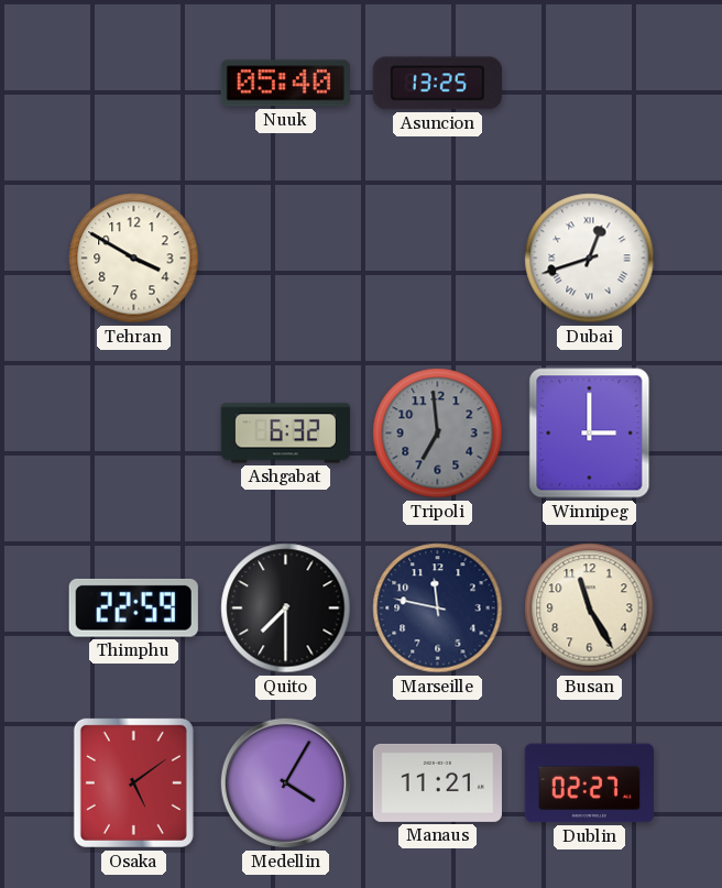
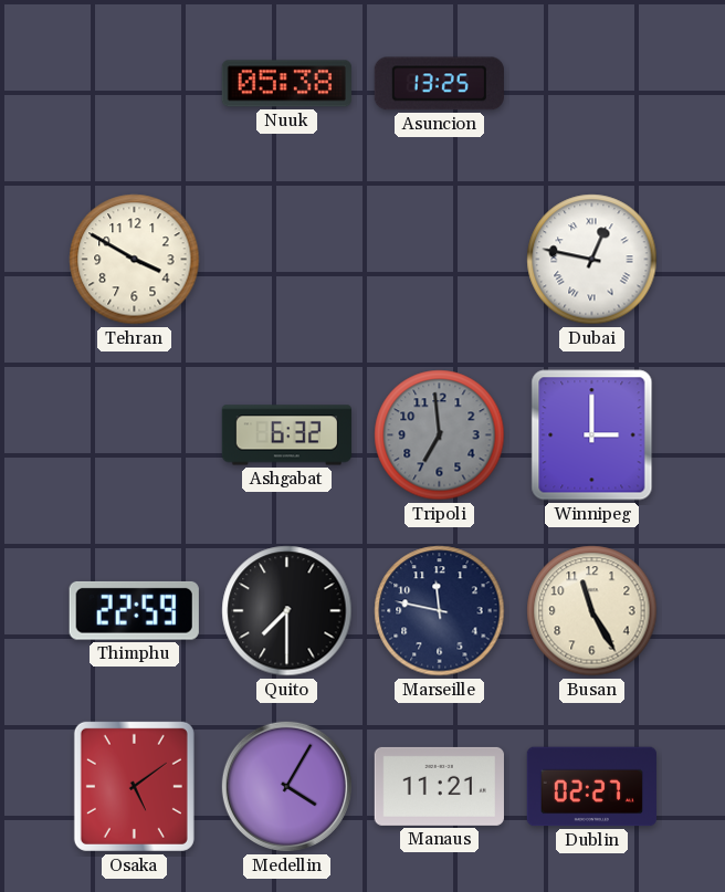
Nuuk: 05:40 -> 05:38
Dubai: 12:42 -> 12:47
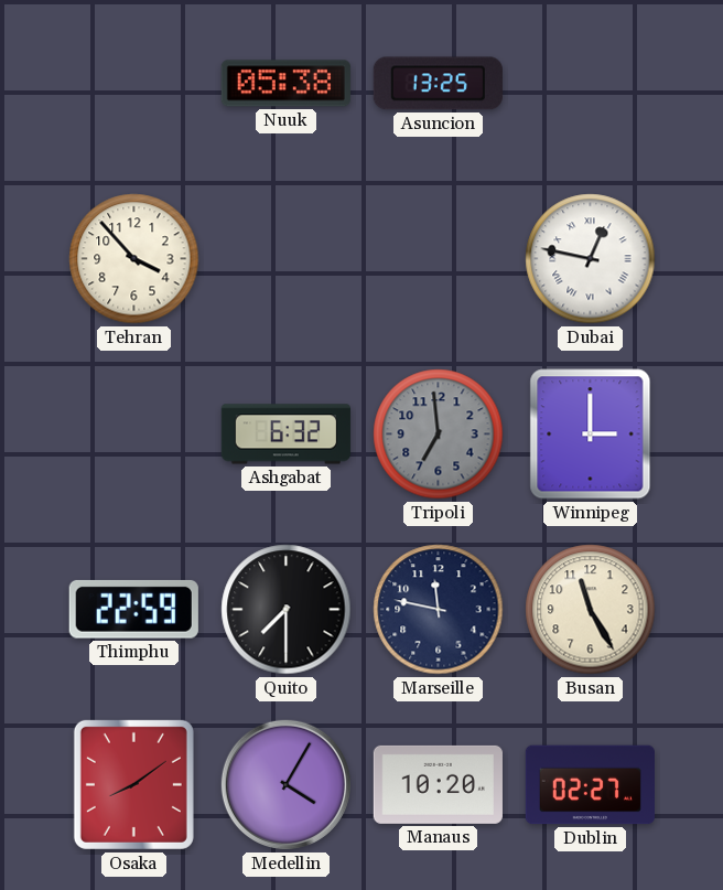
Tehran: 3:50 -> 3:53
Osaka: 5:09 -> 8:09
Manaus: 11:21 -> 10:20
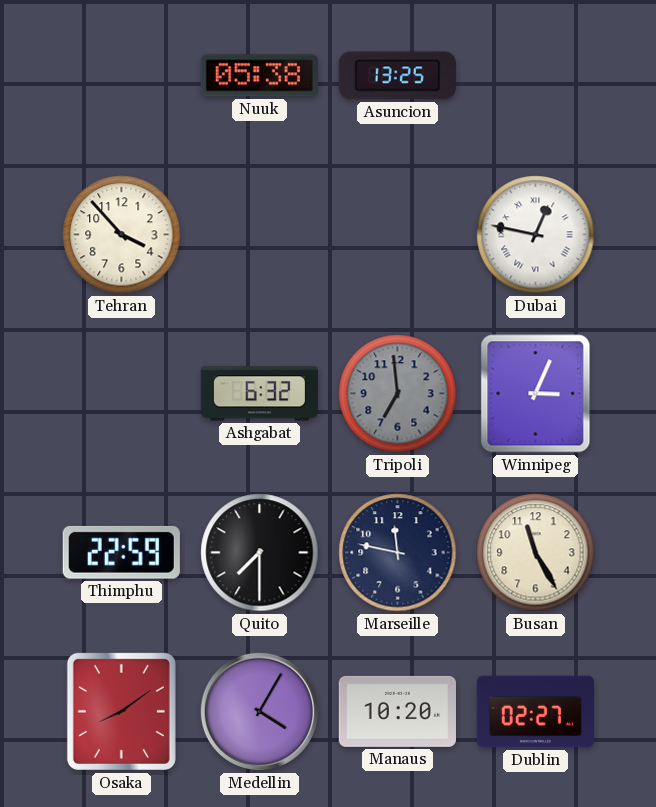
Winnipeg: 3:00 -> 3:04
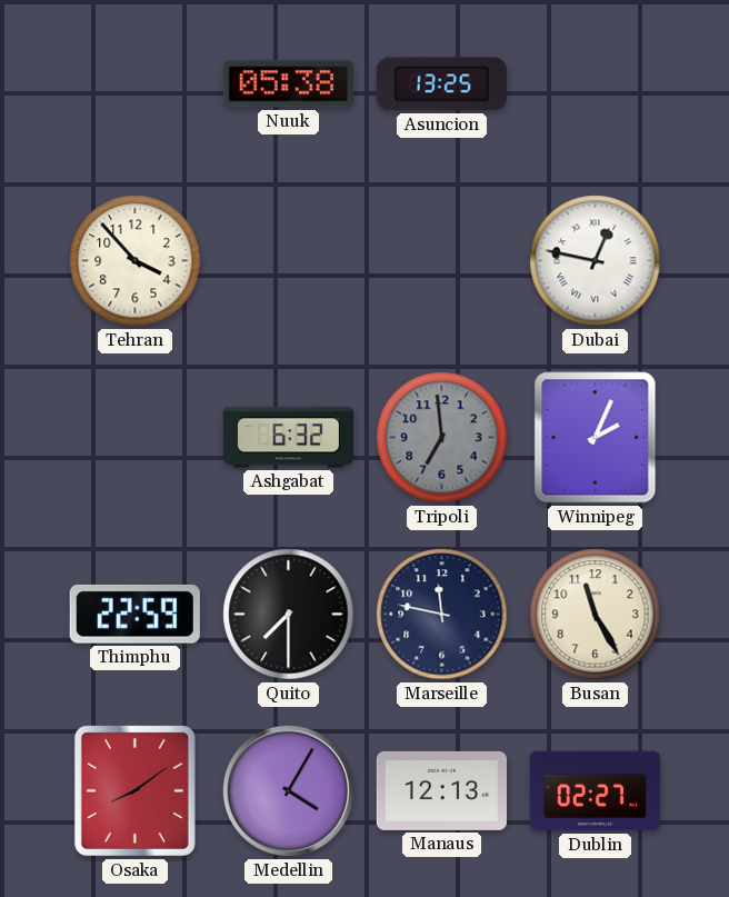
Winnipeg: 3:04 -> 2:04
Manaus: 10:20 -> 12:13
